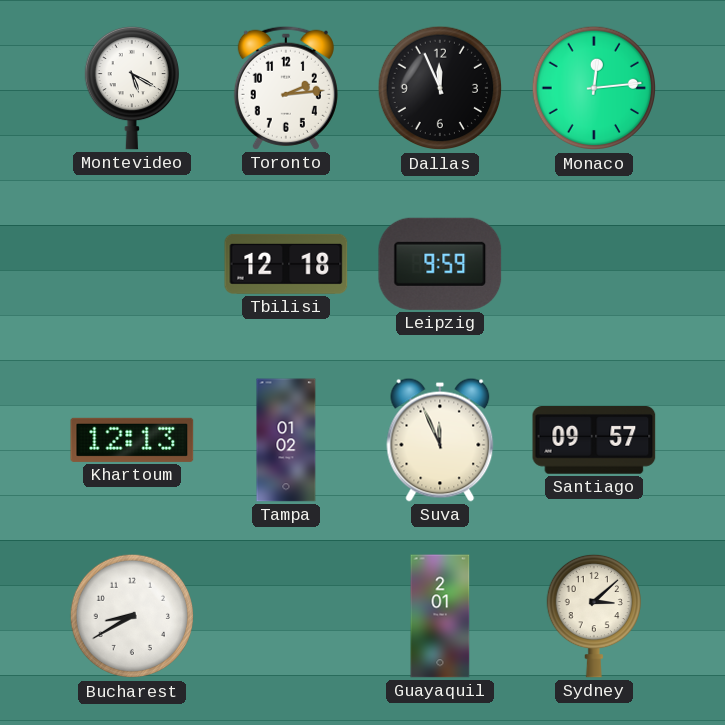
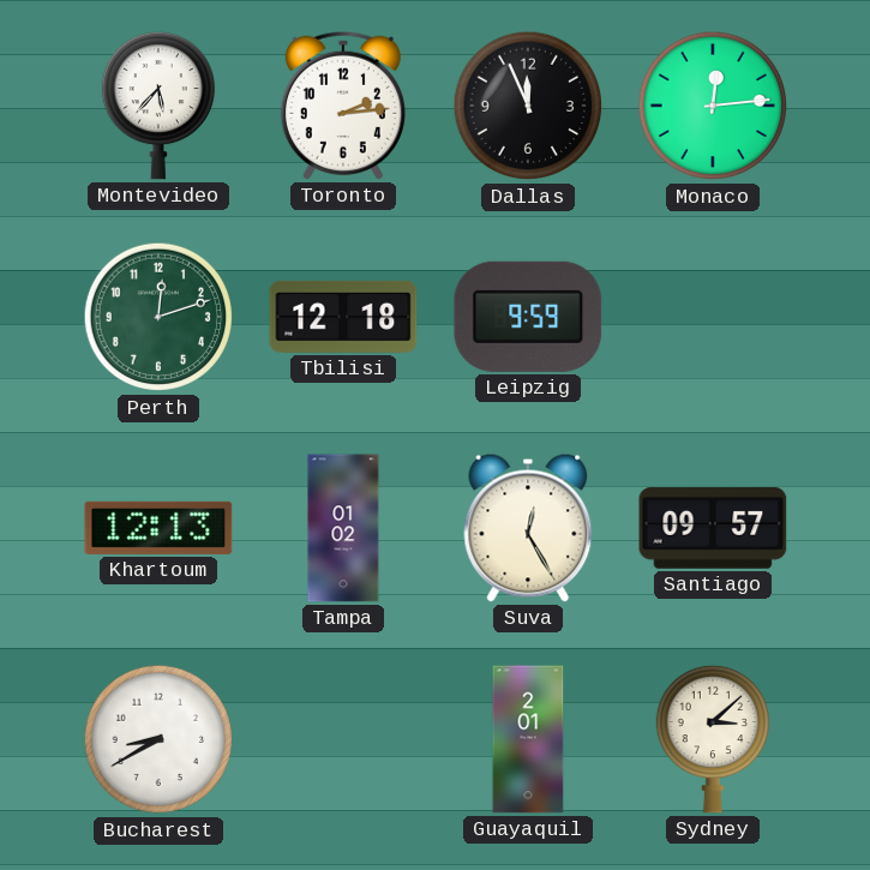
Montevideo: 5:20 -> 5:37
Perth: none -> 12:12
Suva: 11:56 -> 12:25
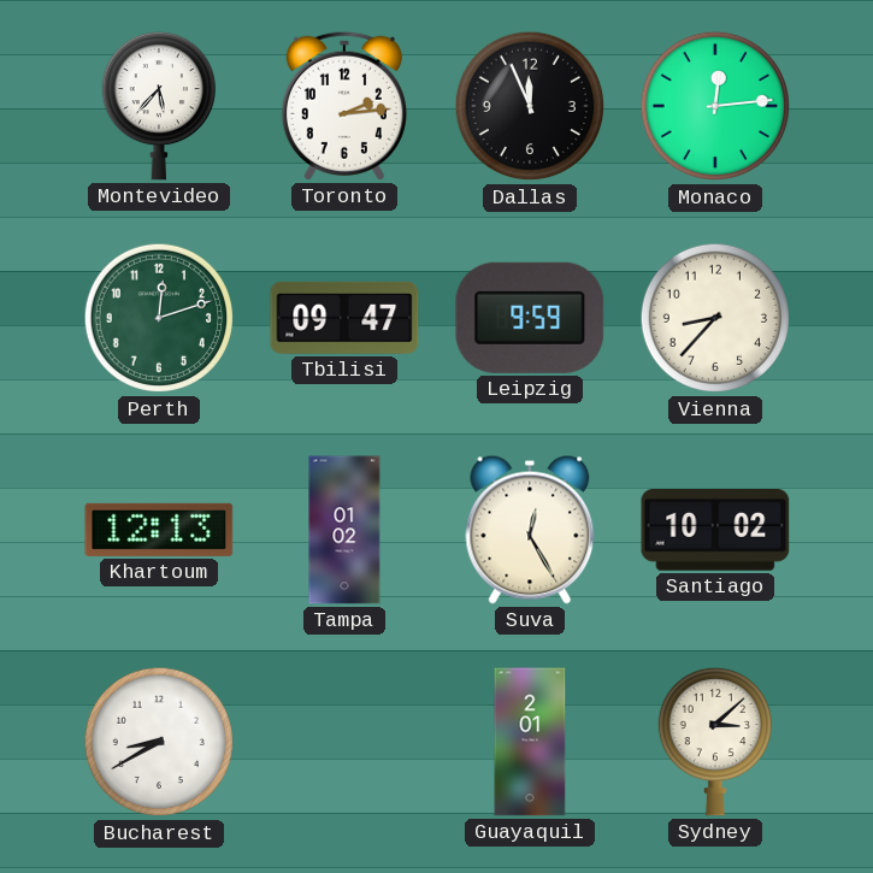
Tbilisi: 12:18 -> 09:47
Vienna: none -> 8:37
Santiago: 09:57 -> 10:02
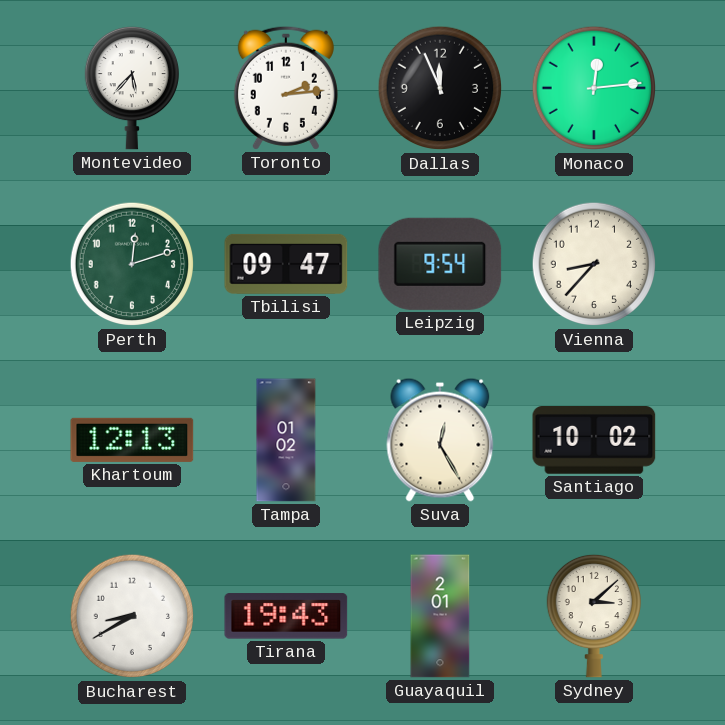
Leipzig: 9:59 -> 9:54
Tirana: none -> 19:43
